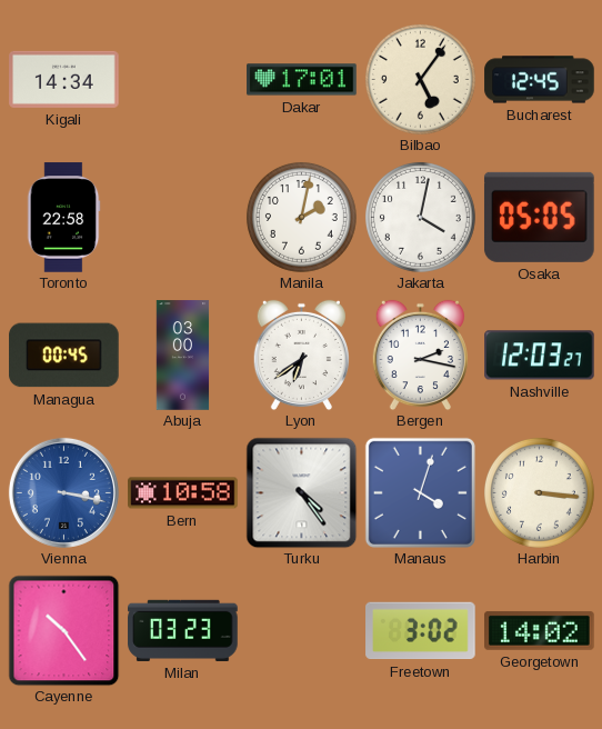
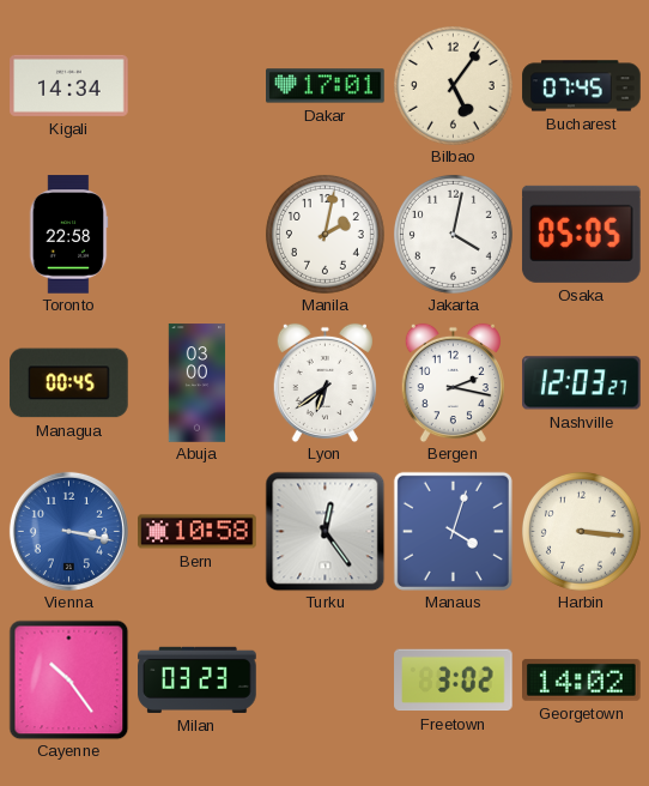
Bucharest: 12:45 -> 07:45
Turku: 4:24 -> 12:24
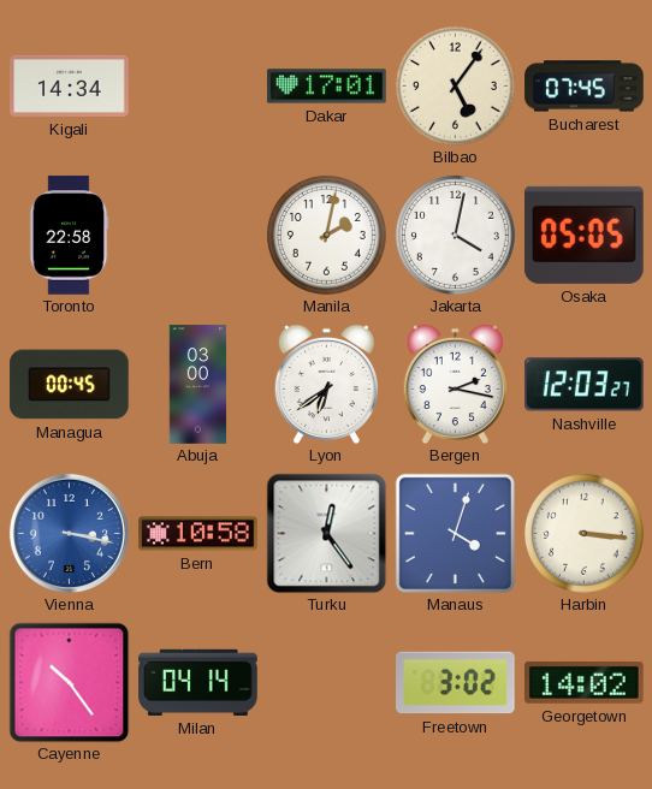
Milan: 03:23 -> 04:14
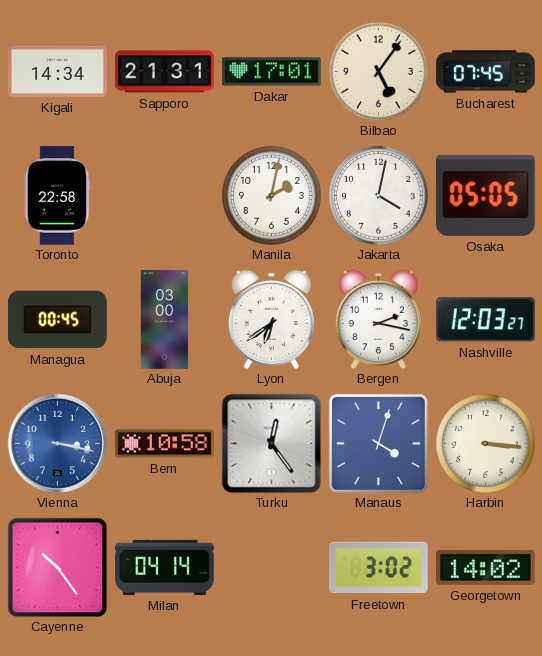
Sapporo: none -> 21:31
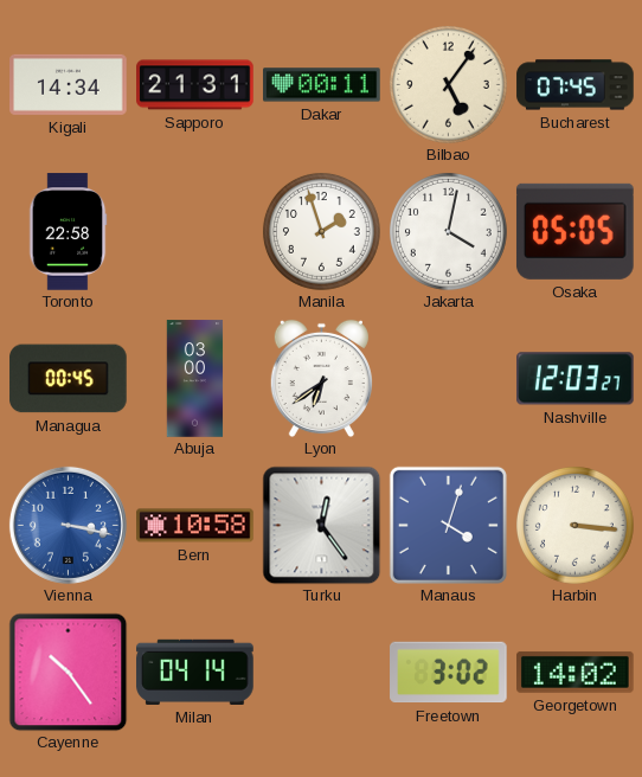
Dakar: 17:01 -> 00:11
Manila: 2:02 -> 1:57
Bergen: 2:17 -> none
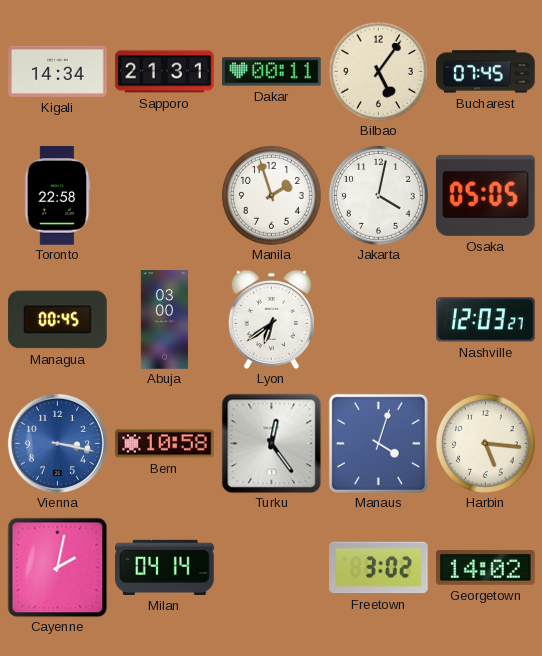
Harbin: 3:16 -> 5:16
Cayenne: 10:24 -> 2:02
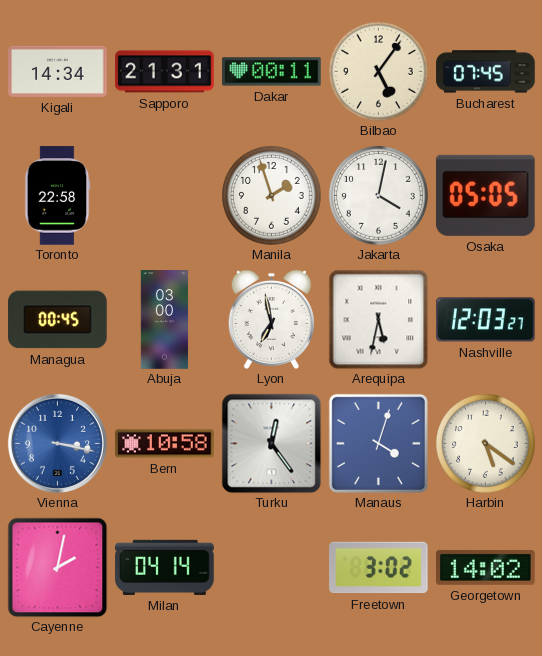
Lyon: 6:39 -> 6:58
Arequipa: none -> 5:32
Harbin: 5:16 -> 5:21
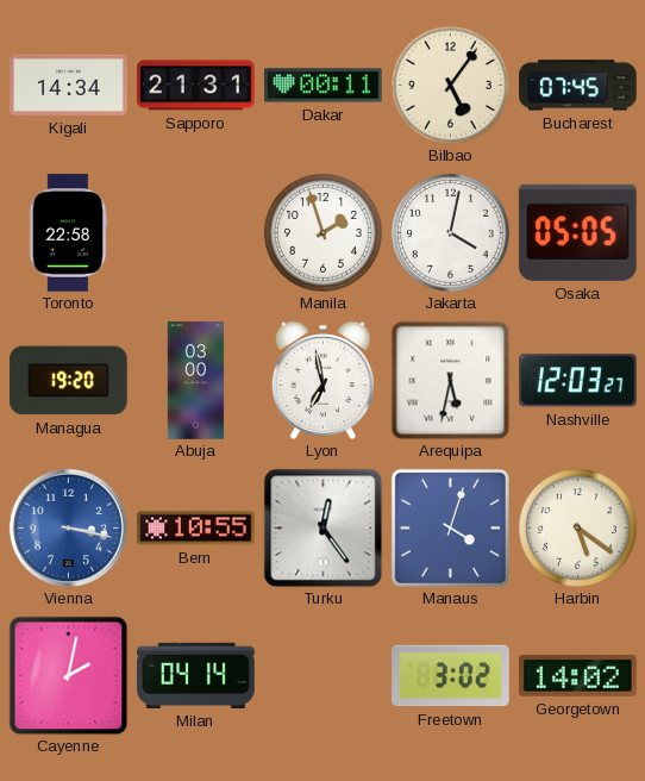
Managua: 00:45 -> 19:20
Bern: 10:58 -> 10:55
